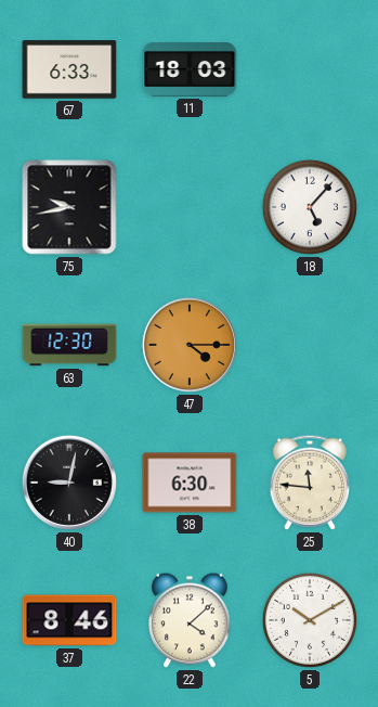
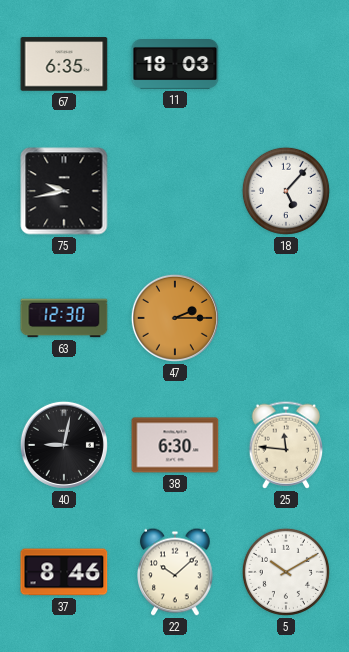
67: 6:33 -> 6:35
47: 4:15 -> 2:15
22: 4:08 -> 10:08
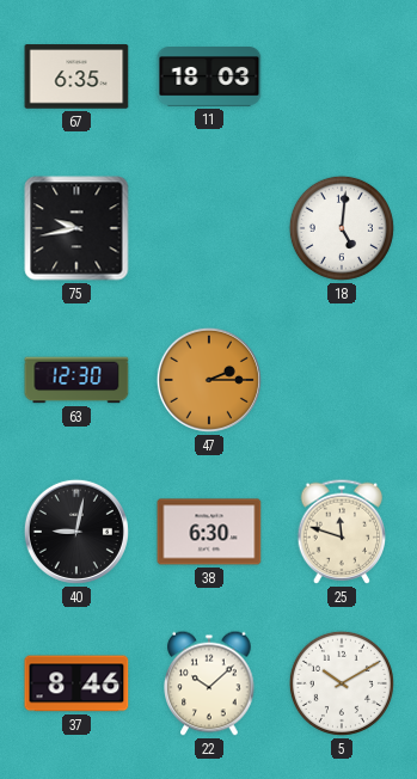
18: 5:07 -> 5:01
25: 11:46 -> 11:48
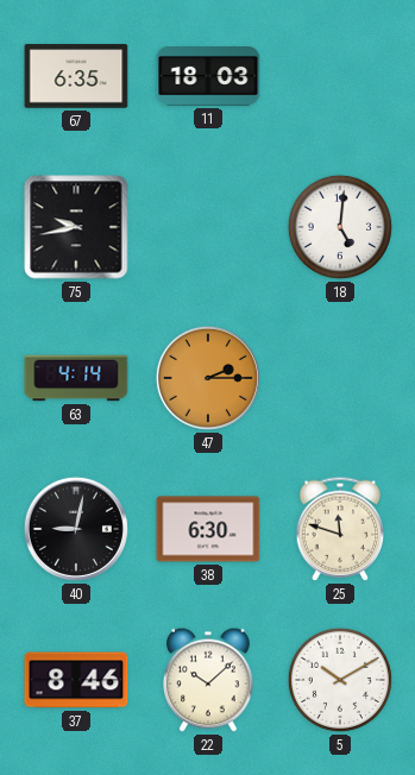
63: 12:30 -> 4:14
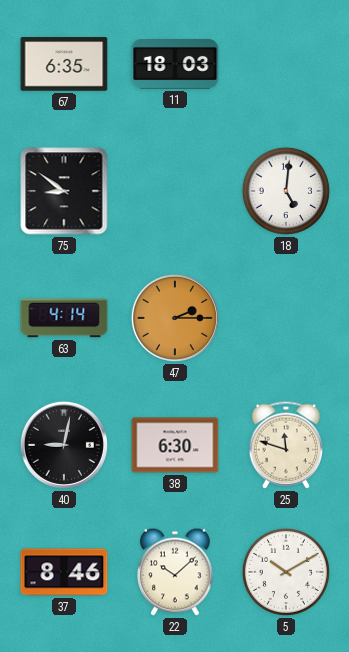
75: 9:43 -> 8:51
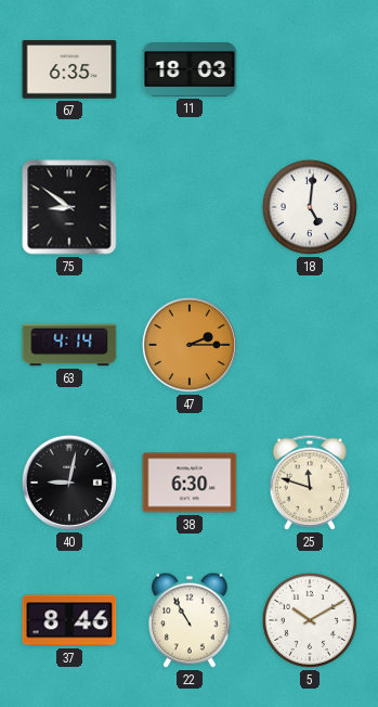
22: 10:08 -> 10:55
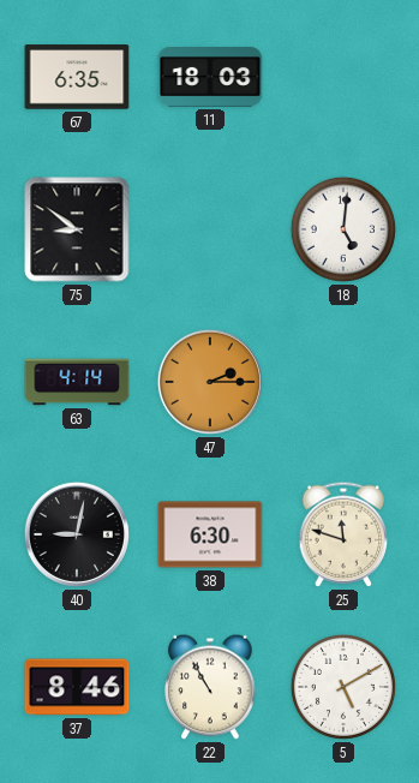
5: 10:10 -> 5:10
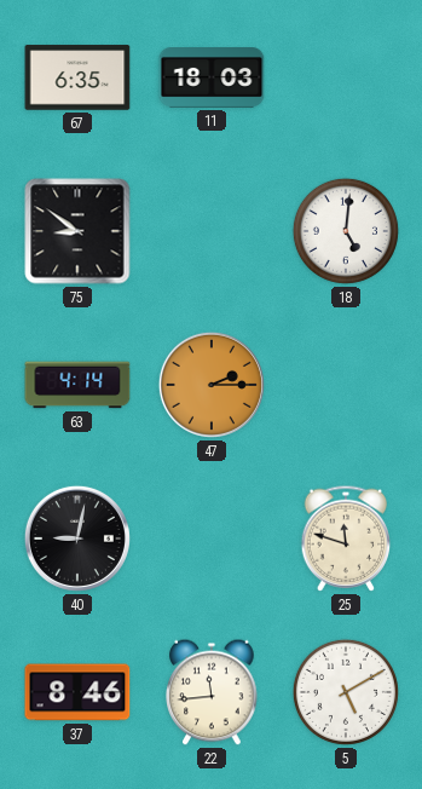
38: 6:30 -> none
22: 10:55 -> 11:44
